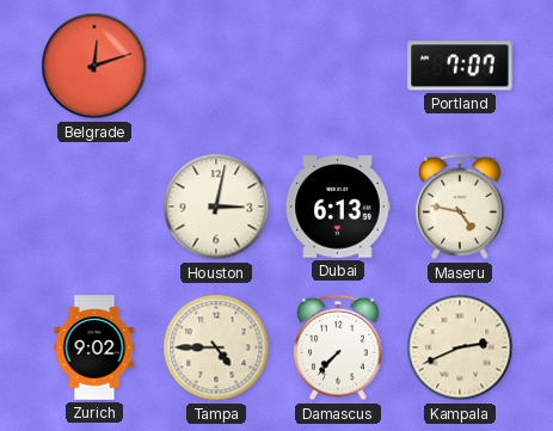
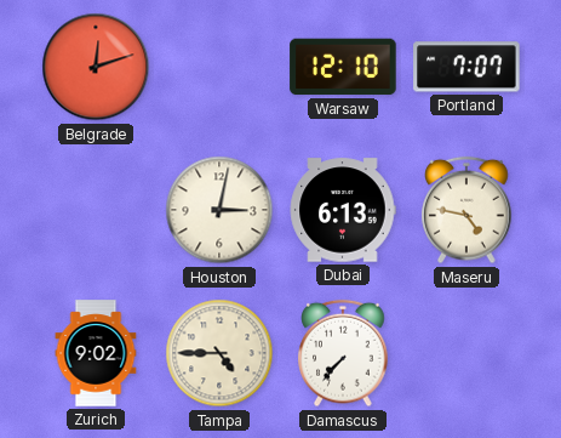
Warsaw: none -> 12:10
Kampala: 2:41 -> none
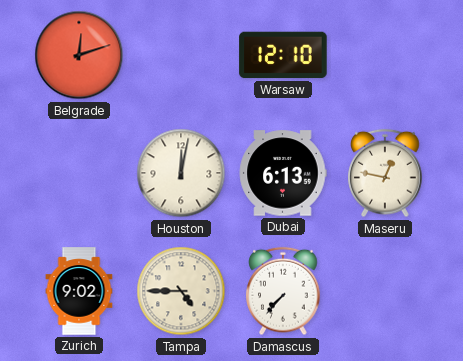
Portland: 7:07 -> none
Houston: 3:02 -> 12:02
Maseru: 4:47 -> 12:47
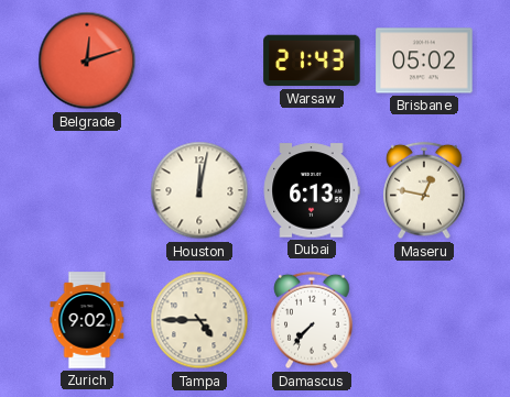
Warsaw: 12:10 -> 21:43
Brisbane: none -> 05:02
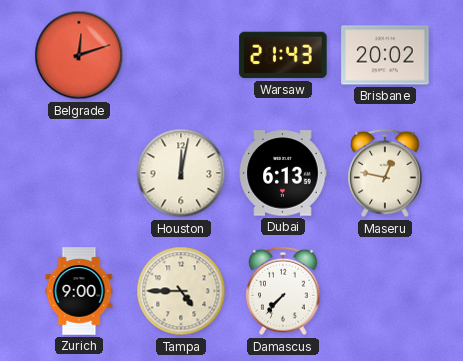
Brisbane: 05:02 -> 20:02
Zurich: 9:02 -> 9:00
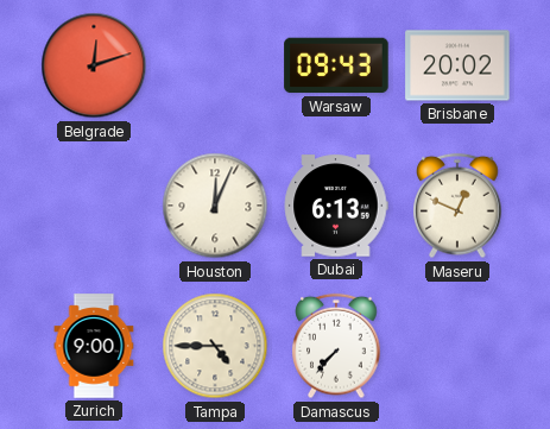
Warsaw: 21:43 -> 09:43
Houston: 12:02 -> 12:04
Maseru: 12:47 -> 12:49
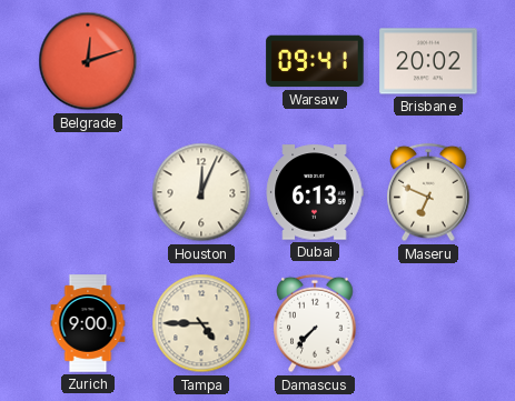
Warsaw: 09:43 -> 09:41
Maseru: 12:49 -> 6:49
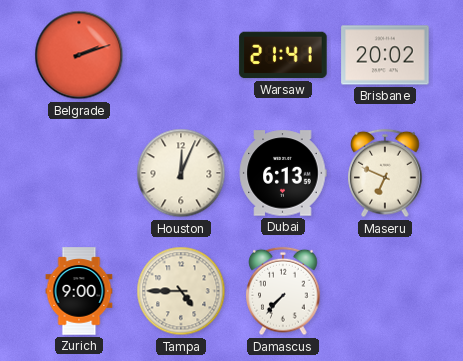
Belgrade: 12:12 -> 2:12
Warsaw: 09:41 -> 21:41
